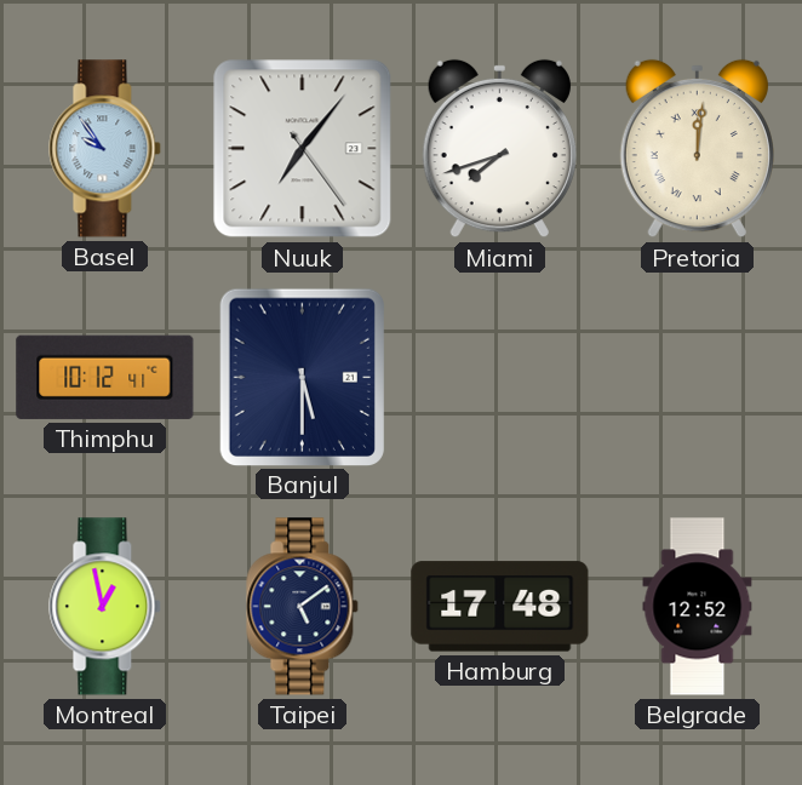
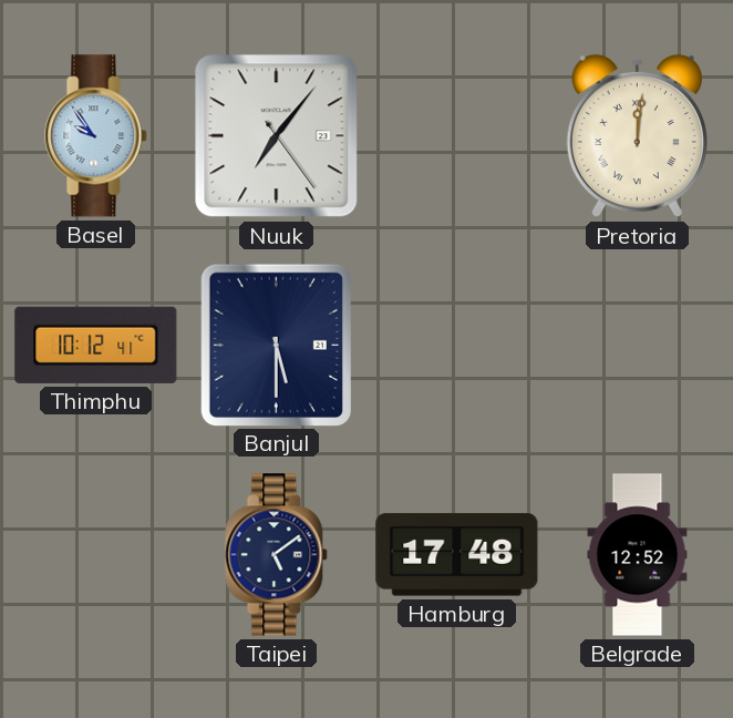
Miami: 7:42 -> none
Montreal: 12:58 -> none
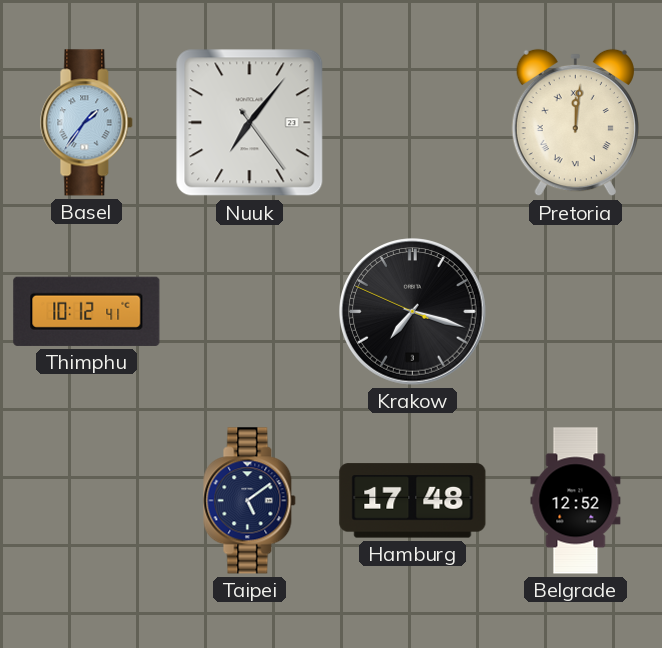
Basel: 9:54 -> 1:36
Banjul: 5:30 -> none
Krakow: none -> 7:17
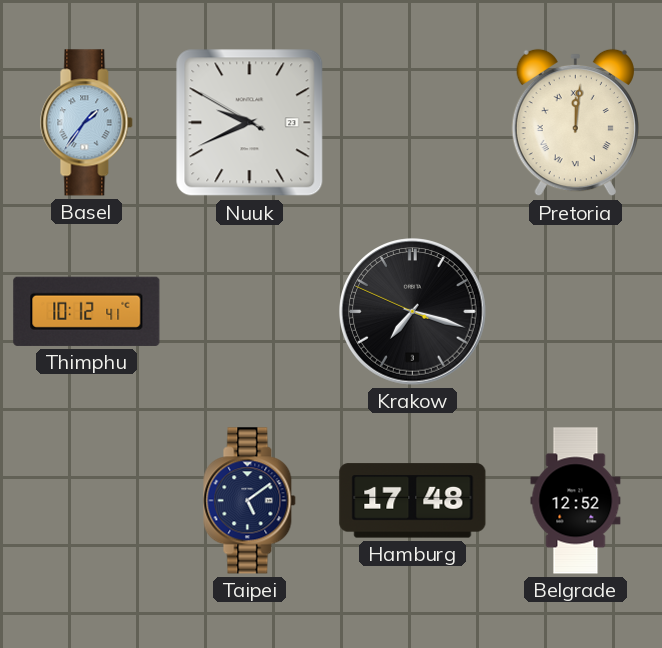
Nuuk: 7:06 -> 9:40
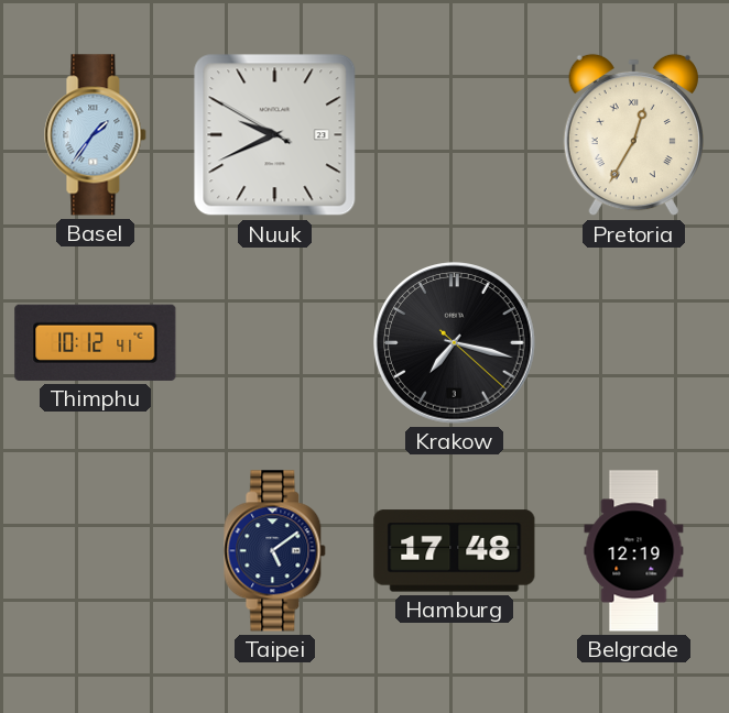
Pretoria: 12:01 -> 12:35
Krakow: 7:17:49 -> 7:17:22
Belgrade: 12:52 -> 12:19
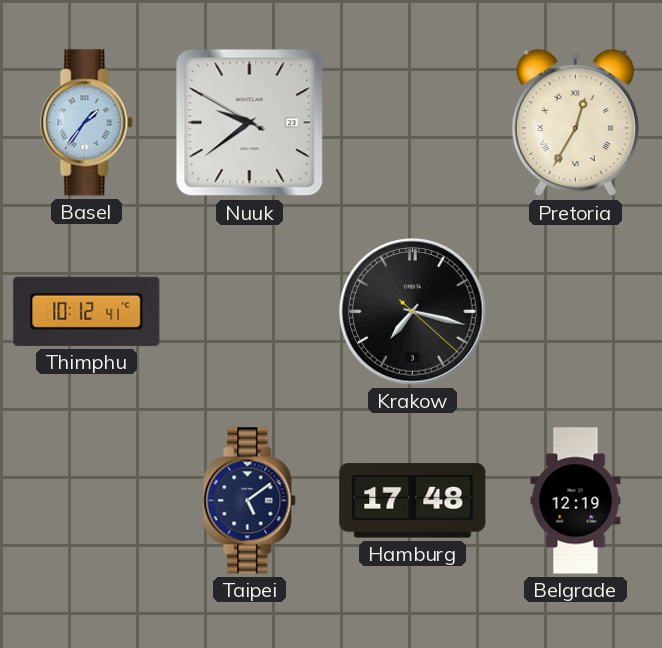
Nuuk: 9:40 -> 9:38
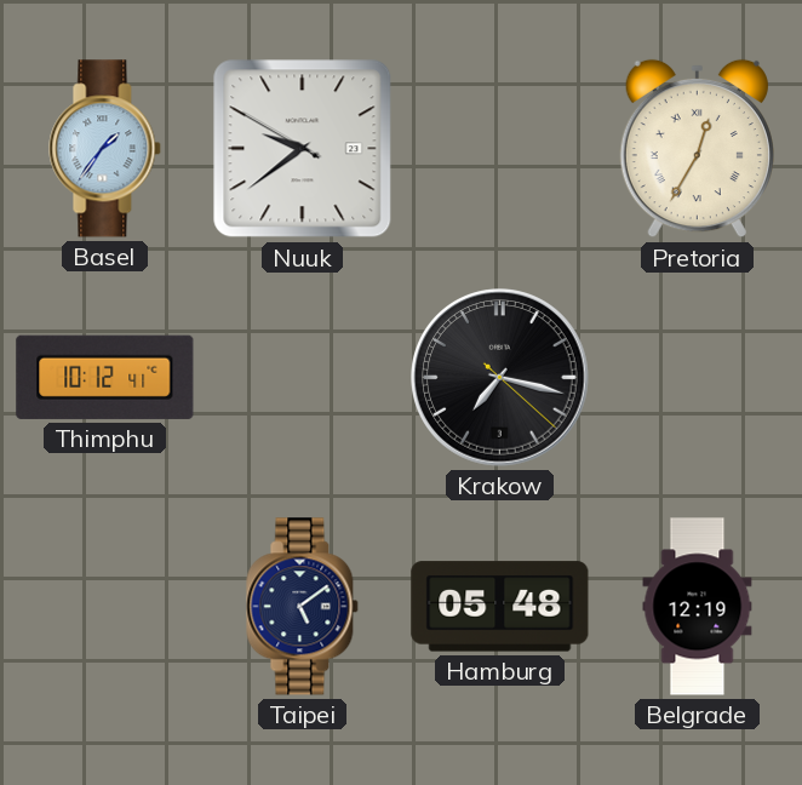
Hamburg: 17:48 -> 05:48
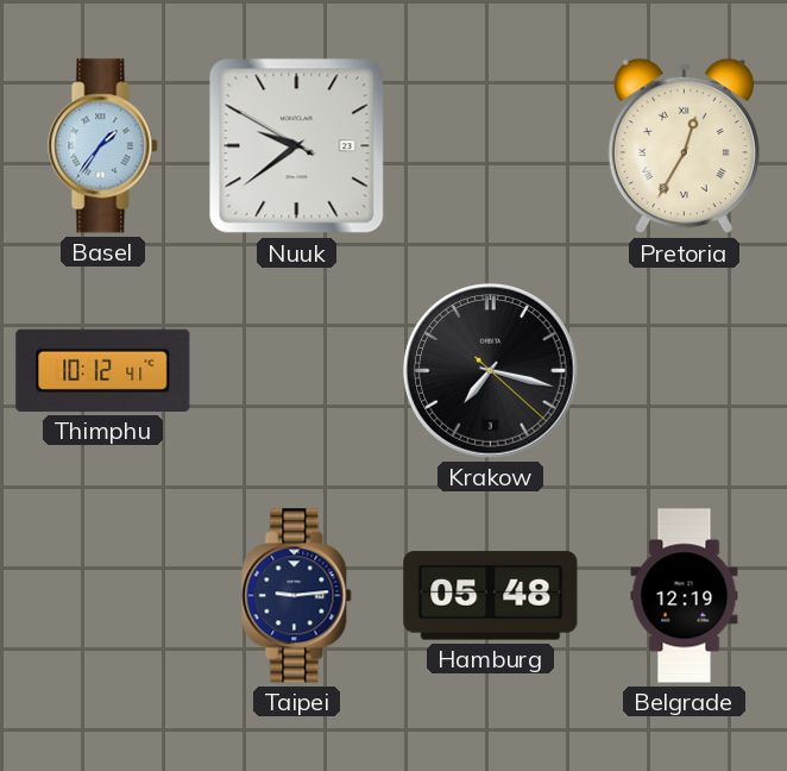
Taipei: 5:09 -> 9:14
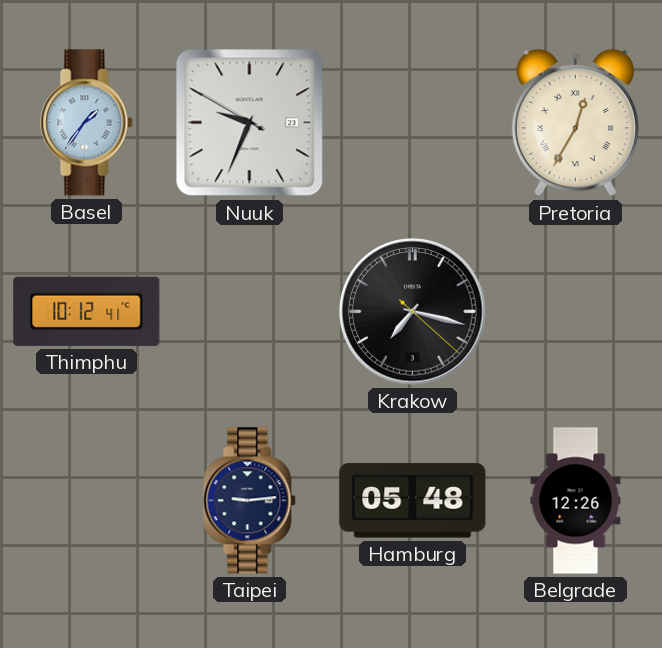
Nuuk: 9:38 -> 9:33
Belgrade: 12:19 -> 12:26
